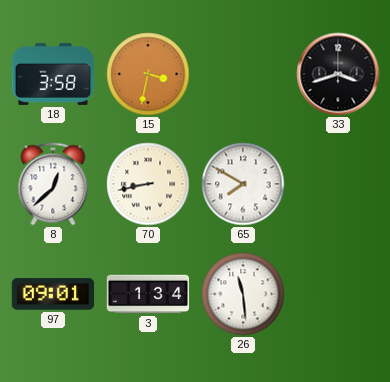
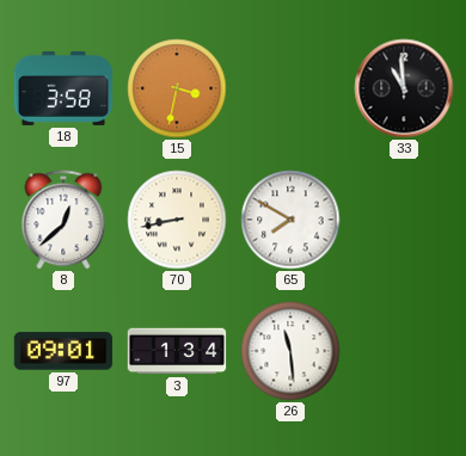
33: 3:42 -> 10:59
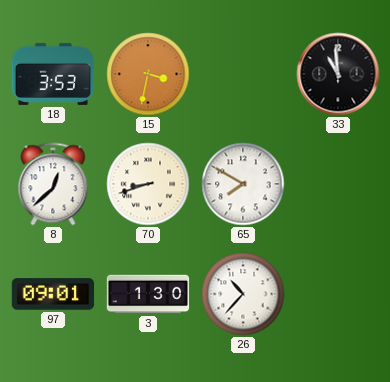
18: 3:58 -> 3:53
70: 8:43 -> 8:42
3: 1:34 -> 1:30
26: 11:29 -> 10:37
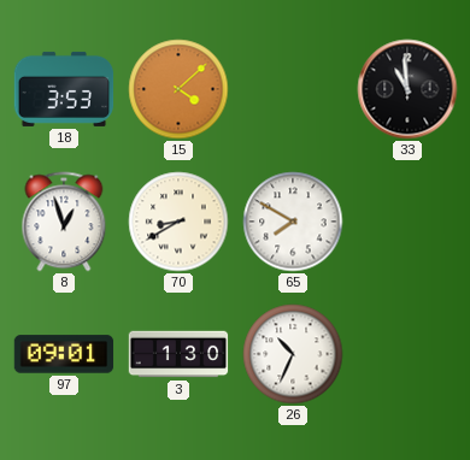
15: 3:32 -> 4:08
8: 12:38 -> 12:57
70: 8:42 -> 8:40
26: 10:37 -> 10:34
